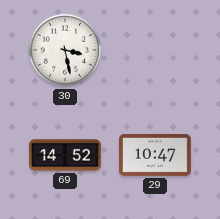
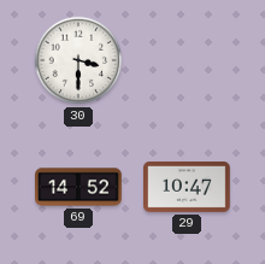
30: 3:28 -> 3:30
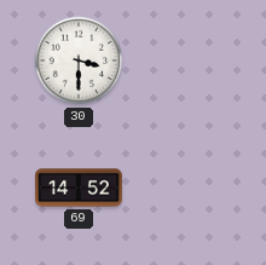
29: 10:47 -> none
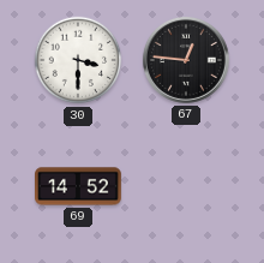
67: none -> 12:46
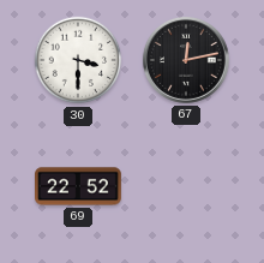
67: 12:46 -> 12:13
69: 14:52 -> 22:52
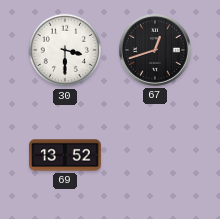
67: 12:13 -> 12:42
69: 22:52 -> 13:52
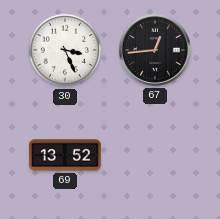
30: 3:30 -> 3:26
67: 12:42 -> 12:44
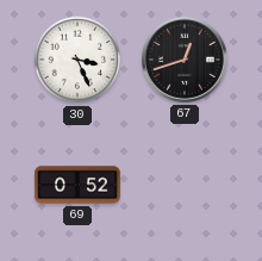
67: 12:44 -> 12:42
69: 13:52 -> 0:52
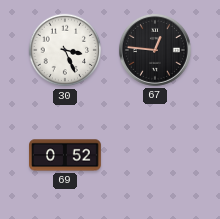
67: 12:42 -> 12:46
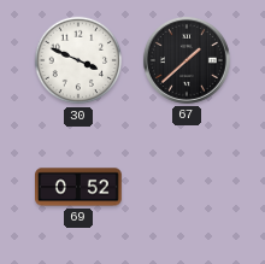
30: 3:26 -> 3:49
67: 12:46 -> 1:38
